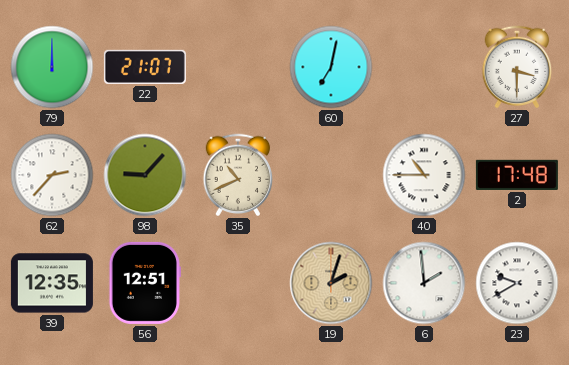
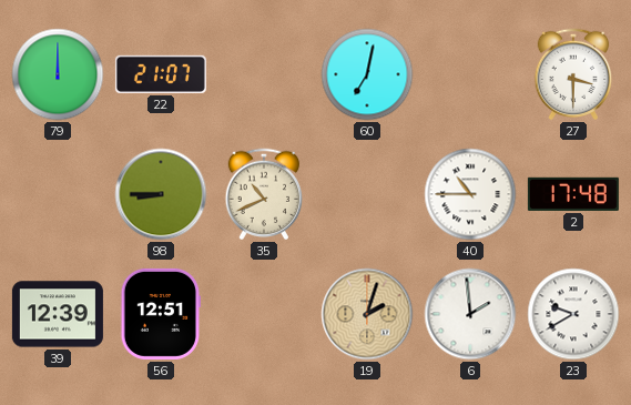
62: 2:37 -> none
98: 9:07 -> 8:45
39: 12:35 -> 12:39
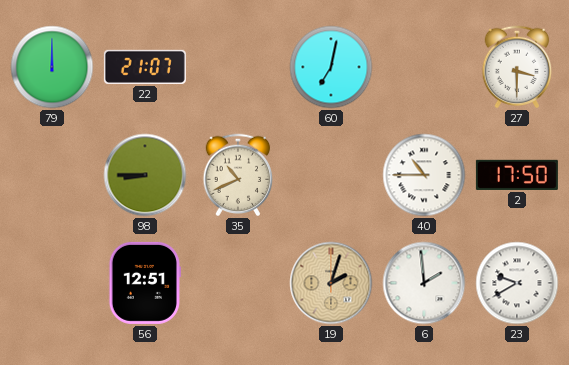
2: 17:48 -> 17:50
39: 12:39 -> none
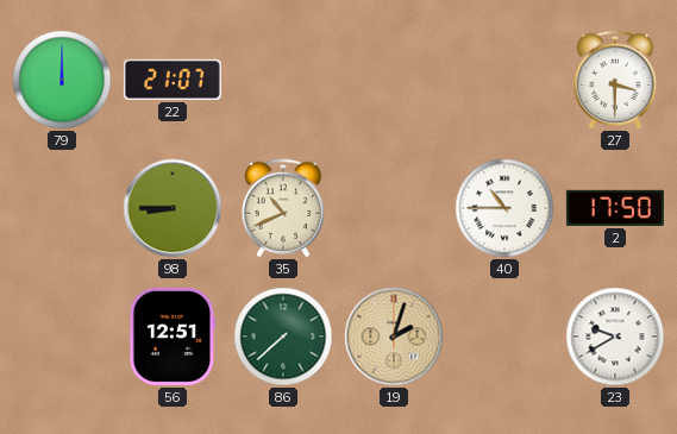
60: 7:02 -> none
86: none -> 7:38
6: 1:59 -> none
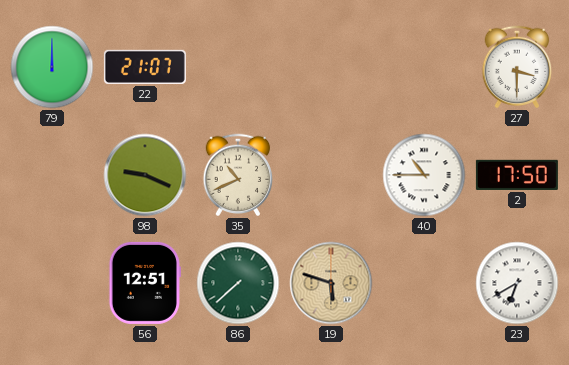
98: 8:45 -> 9:19
19: 2:03 -> 5:48
23: 9:40 -> 6:40
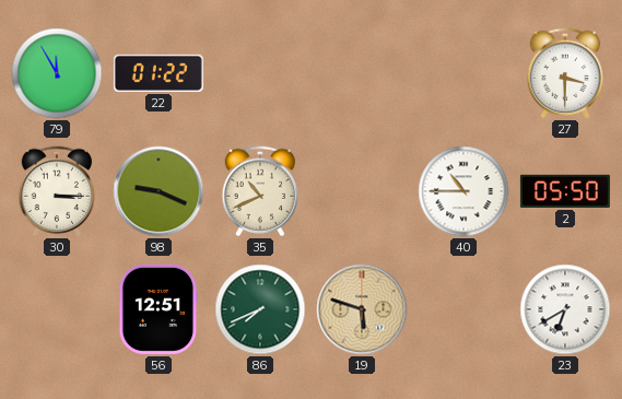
79: 12:00 -> 11:55
22: 21:07 -> 01:22
30: none -> 3:15
2: 17:50 -> 05:50
86: 7:38 -> 7:41
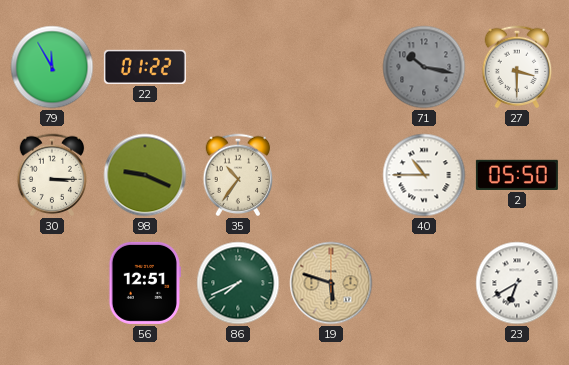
71: none -> 10:17
35: 10:41 -> 10:36
